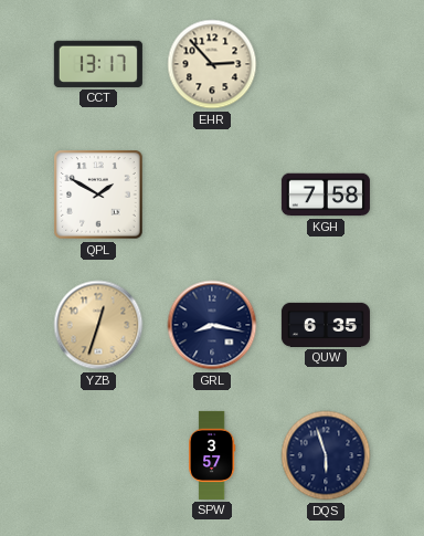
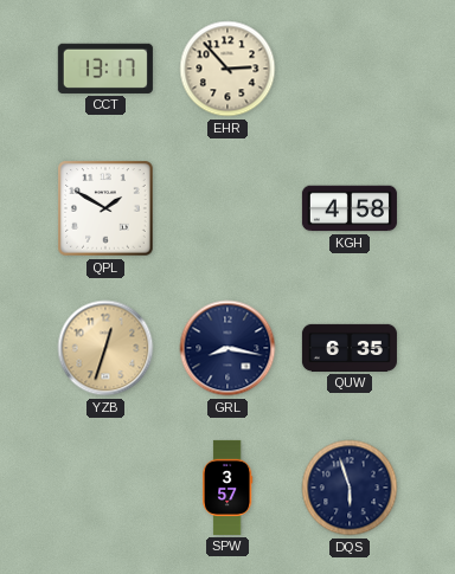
KGH: 7:58 -> 4:58
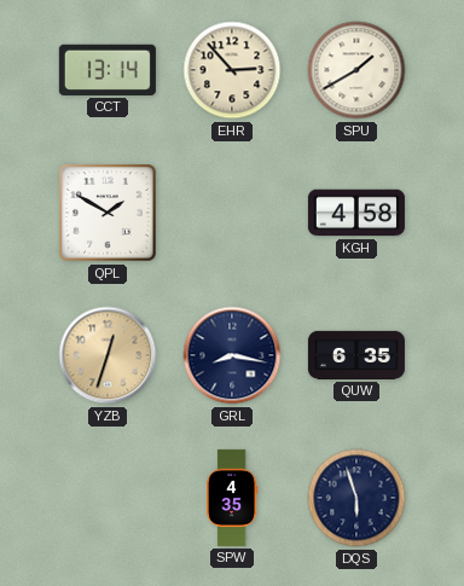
CCT: 13:17 -> 13:14
SPU: none -> 1:40
SPW: 3:57 -> 4:35
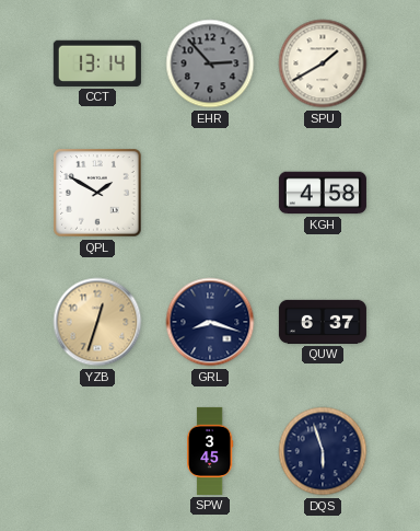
EHR dial: cream -> grey
GRL: 8:17 -> 8:18
QUW: 6:35 -> 6:37
SPW: 4:35 -> 3:45
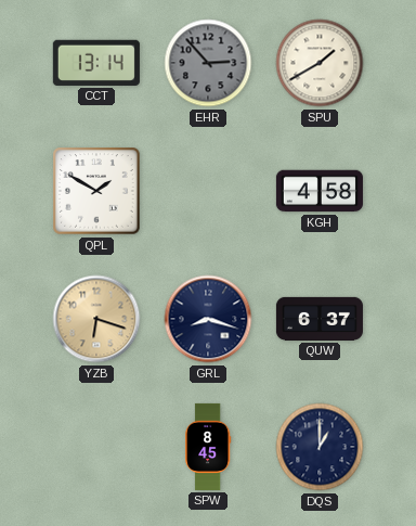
YZB: 12:33 -> 6:18
SPW: 3:45 -> 8:45
DQS: 5:57 -> 1:00
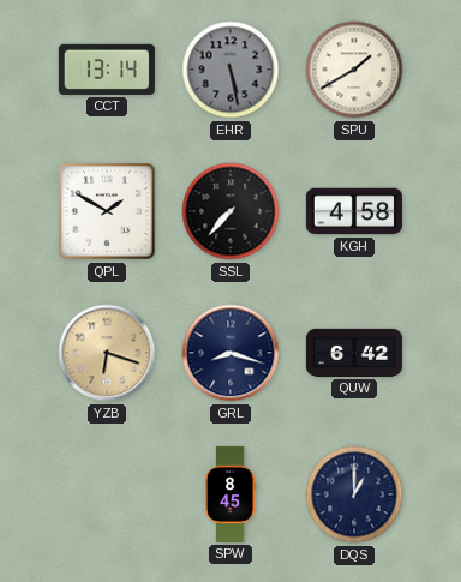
EHR: 2:53 -> 5:28
SSL: none -> 7:37
QUW: 6:37 -> 6:42
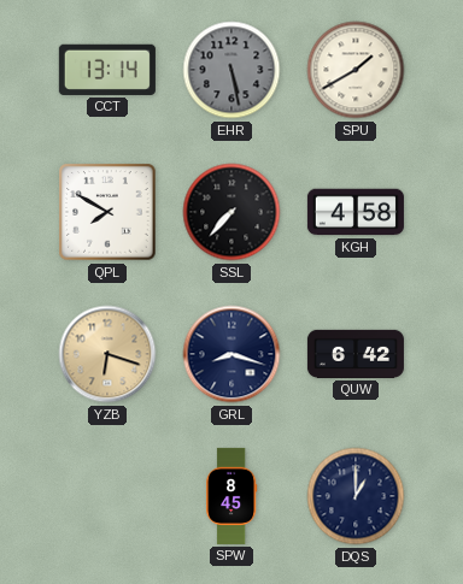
QPL: 1:50 -> 7:50
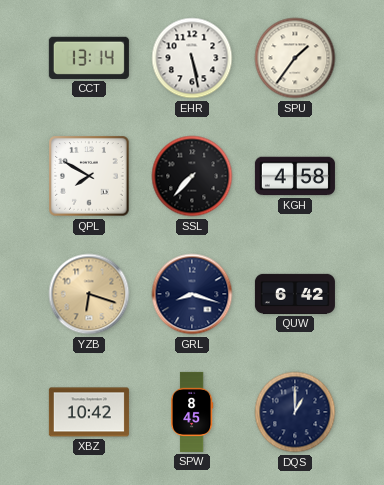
EHR dial: grey -> white
SPU: 1:40 -> 1:36
XBZ: none -> 10:42
